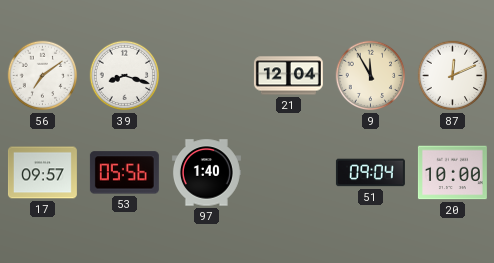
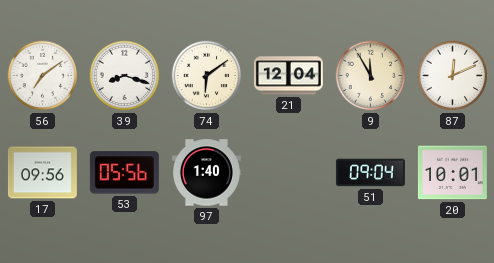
74: none -> 6:09
17: 09:57 -> 09:56
20: 10:00 -> 10:01
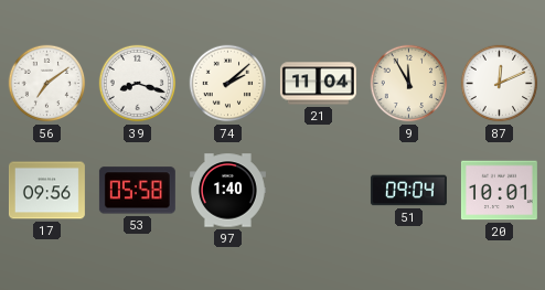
74: 6:09 -> 2:08
21: 12:04 -> 11:04
53: 05:56 -> 05:58
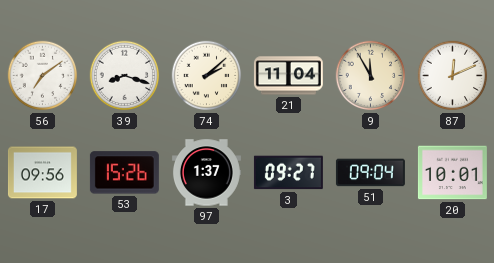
53: 05:58 -> 15:26
97: 1:40 -> 1:37
3: none -> 09:27
